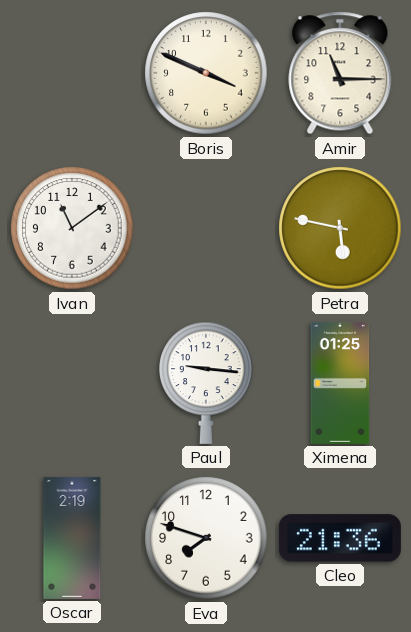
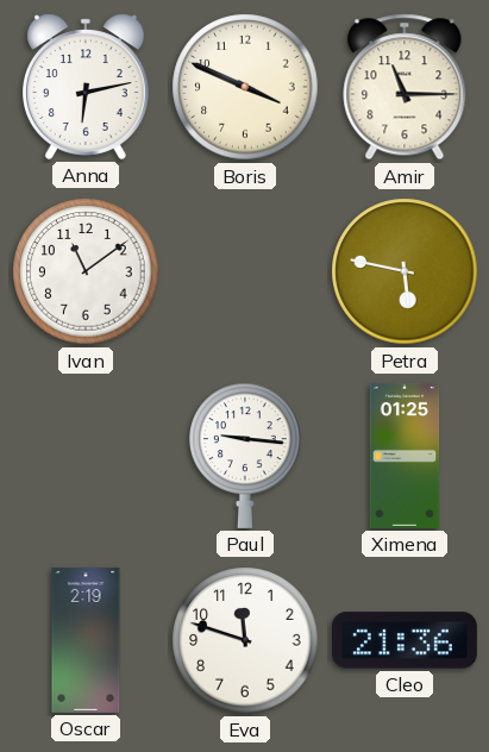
Anna: none -> 6:13
Eva: 7:48 -> 11:48
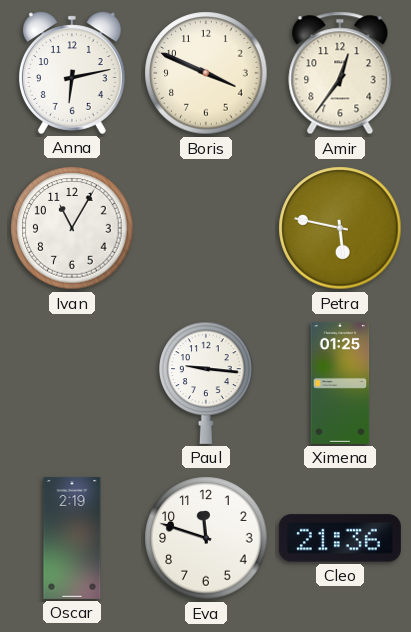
Amir: 11:15 -> 12:36
Ivan: 11:09 -> 11:05
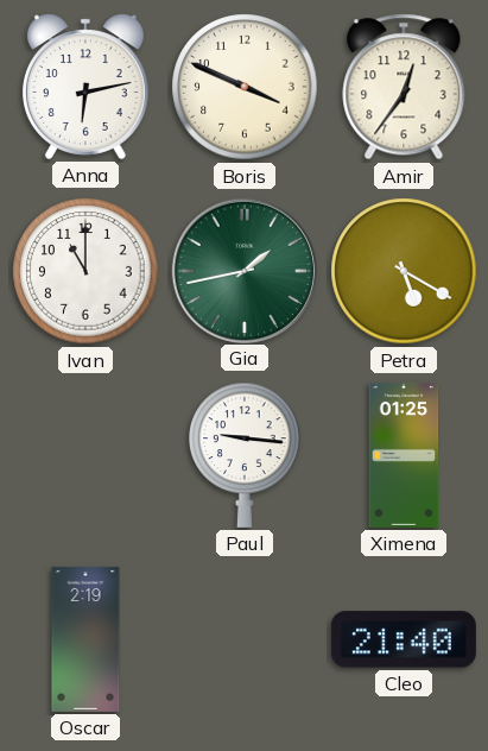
Ivan: 11:05 -> 11:00
Gia: none -> 1:43
Petra: 5:47 -> 5:20
Eva: 11:48 -> none
Cleo: 21:36 -> 21:40
